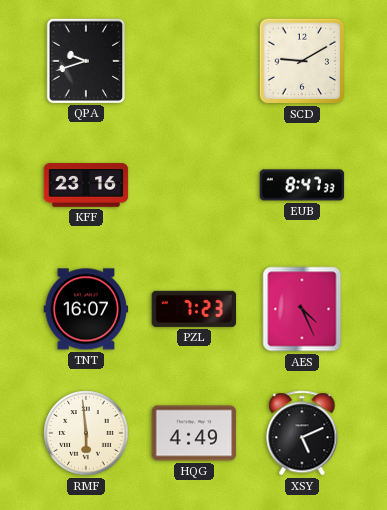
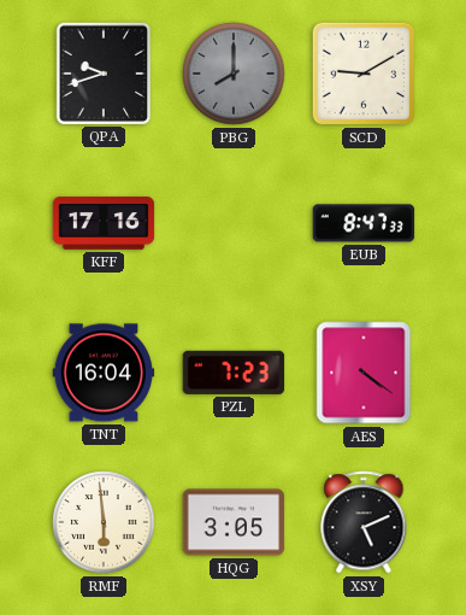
PBG: none -> 8:00
KFF: 23:16 -> 17:16
TNT: 16:07 -> 16:04
AES: 4:26 -> 4:21
HQG: 4:49 -> 3:05
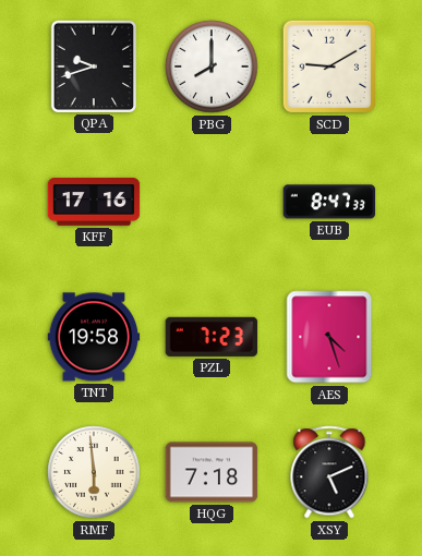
PBG dial: grey -> white
TNT: 16:04 -> 19:58
AES: 4:21 -> 4:27
HQG: 3:05 -> 7:18
